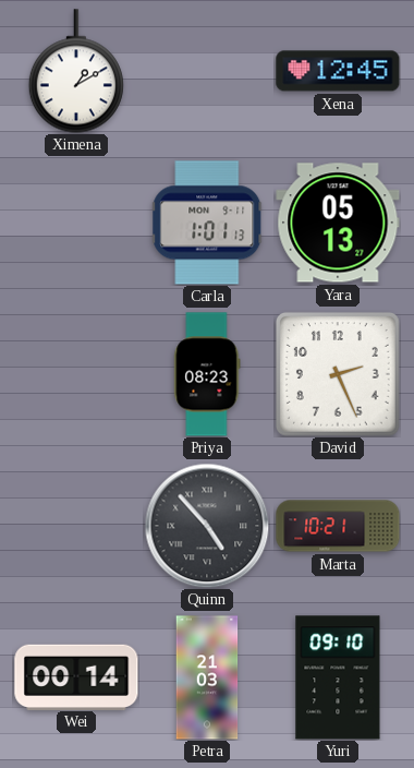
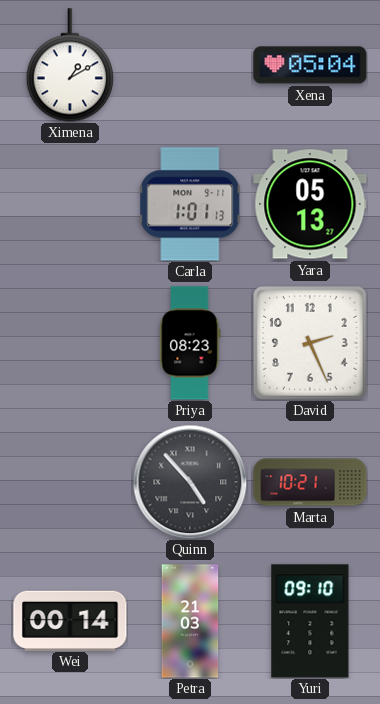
Xena: 12:45 -> 05:04
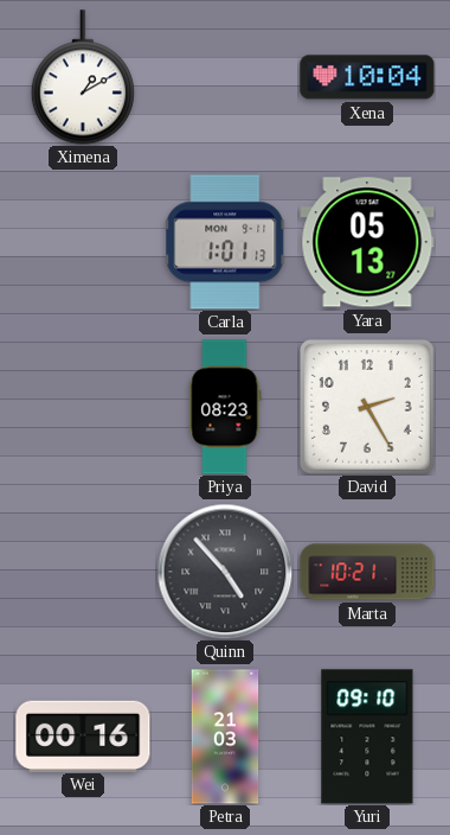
Xena: 05:04 -> 10:04
David: 2:26 -> 2:25
Wei: 00:14 -> 00:16
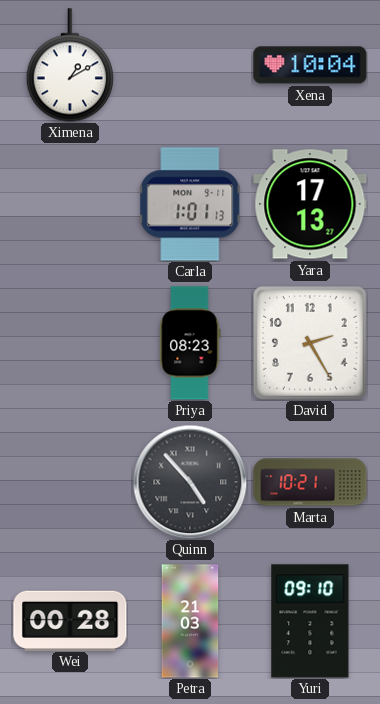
Yara: 05:13 -> 17:13
Wei: 00:16 -> 00:28
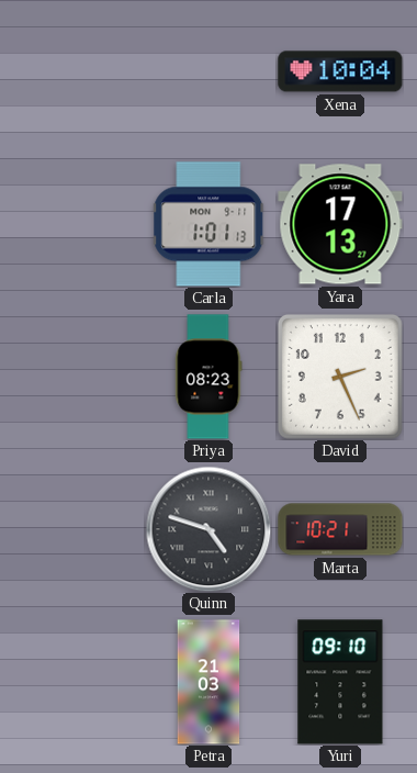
Ximena: 1:10 -> none
David: 2:25 -> 2:26
Quinn: 4:53 -> 4:48
Wei: 00:28 -> none
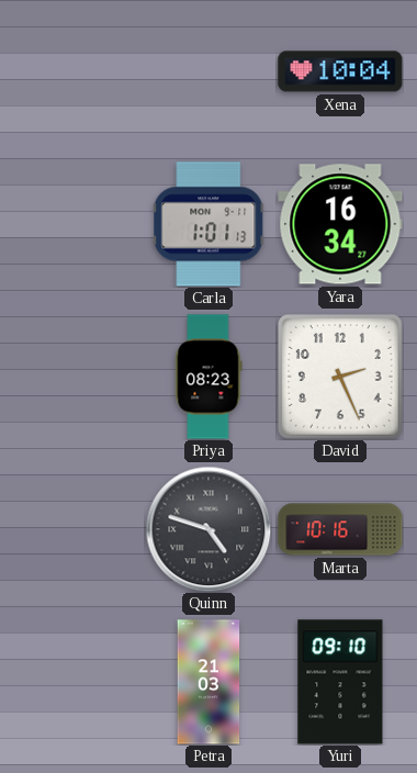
Yara: 17:13 -> 16:34
Marta: 10:21 -> 10:16
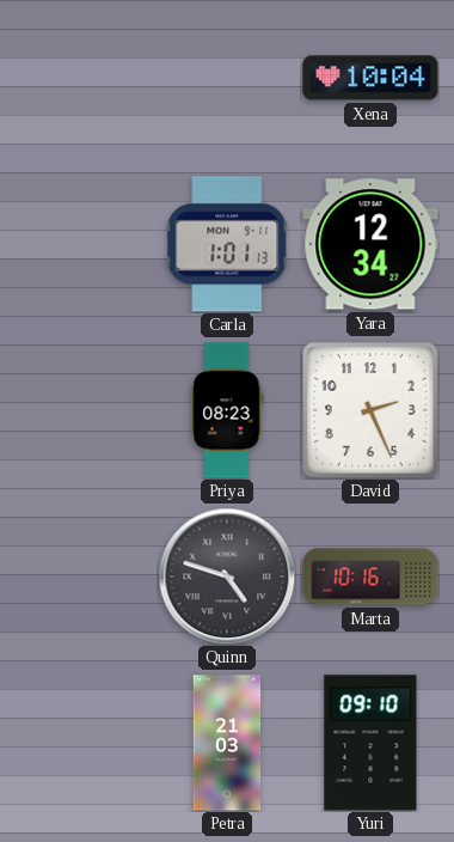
Yara: 16:34 -> 12:34
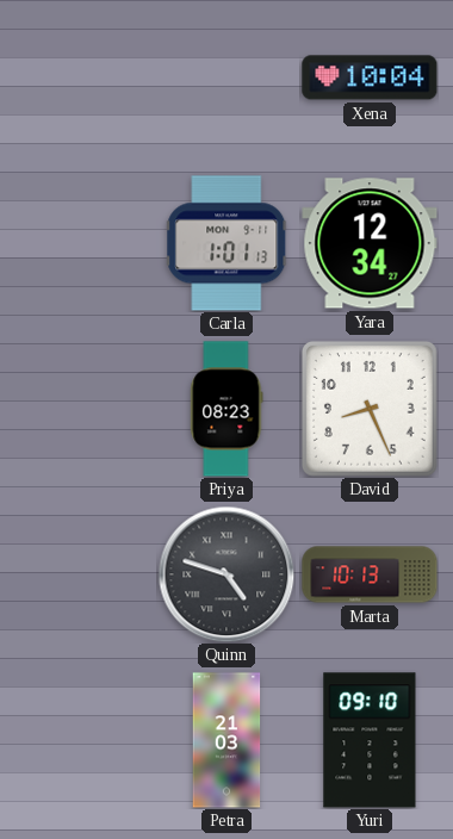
David: 2:26 -> 8:26
Marta: 10:16 -> 10:13
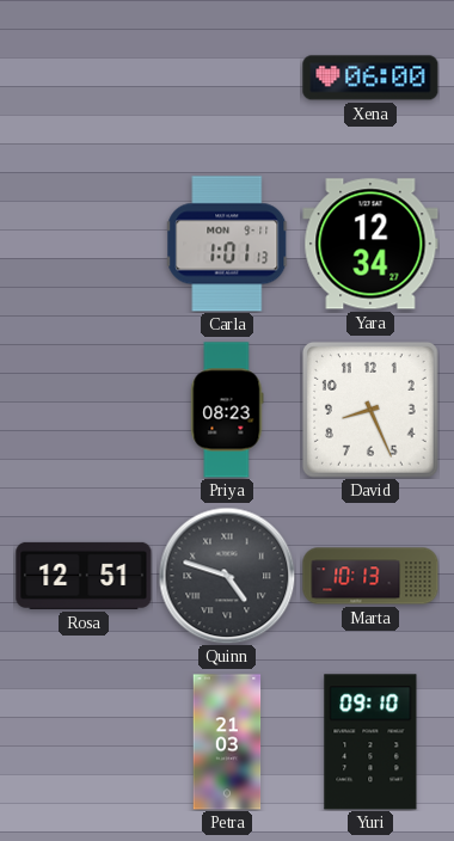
Xena: 10:04 -> 06:00
Rosa: none -> 12:51
